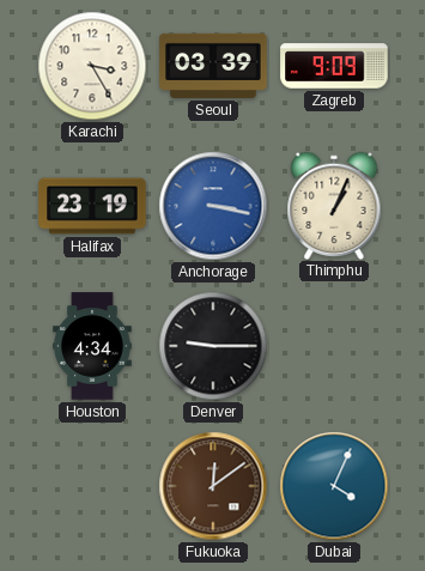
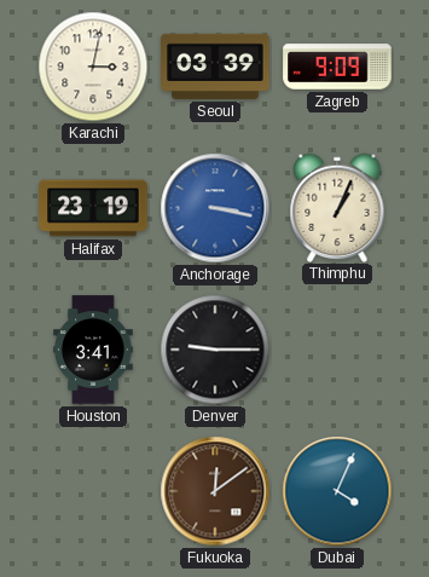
Karachi: 3:25 -> 3:02
Houston: 4:34 -> 3:41
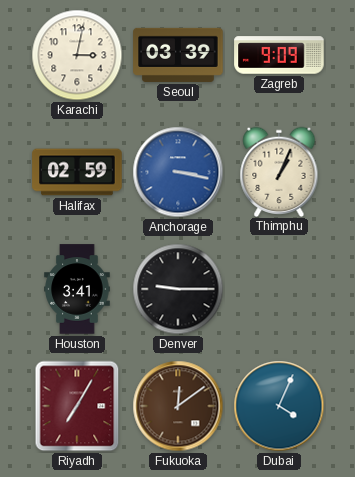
Halifax: 23:19 -> 02:59
Riyadh: none -> 7:05
